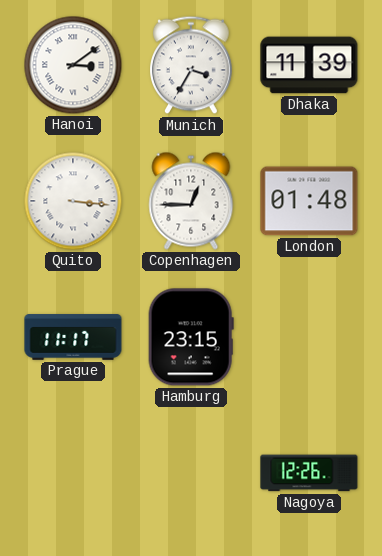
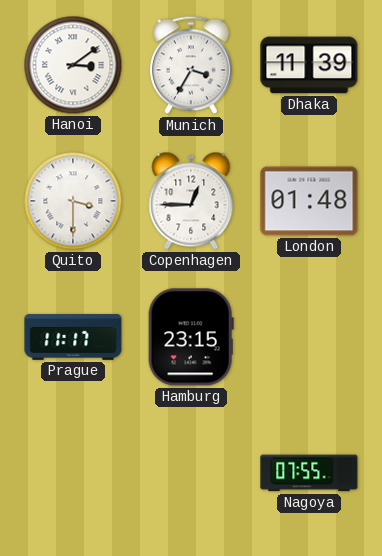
Quito: 3:16 -> 3:30
Nagoya: 12:26 -> 07:55
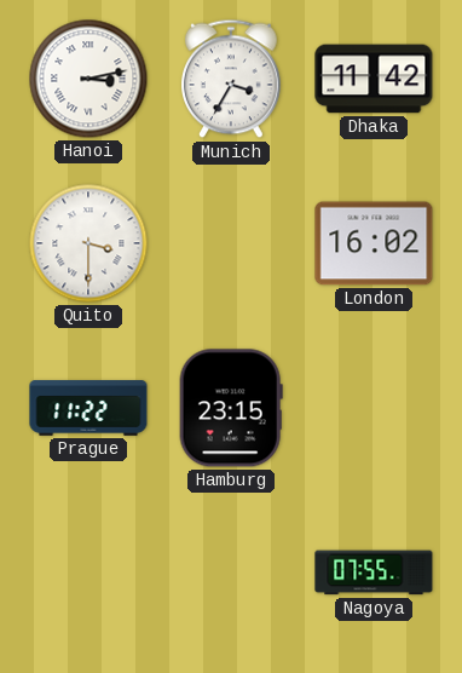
Hanoi: 3:09 -> 3:13
Dhaka: 11:39 -> 11:42
Copenhagen: 12:45 -> none
London: 01:48 -> 16:02
Prague: 11:17 -> 11:22
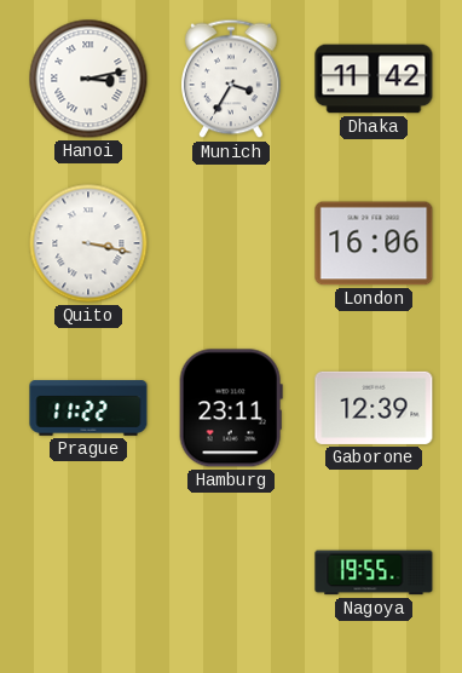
Quito: 3:30 -> 3:17
London: 16:02 -> 16:06
Hamburg: 23:15 -> 23:11
Gaborone: none -> 12:39
Nagoya: 07:55 -> 19:55
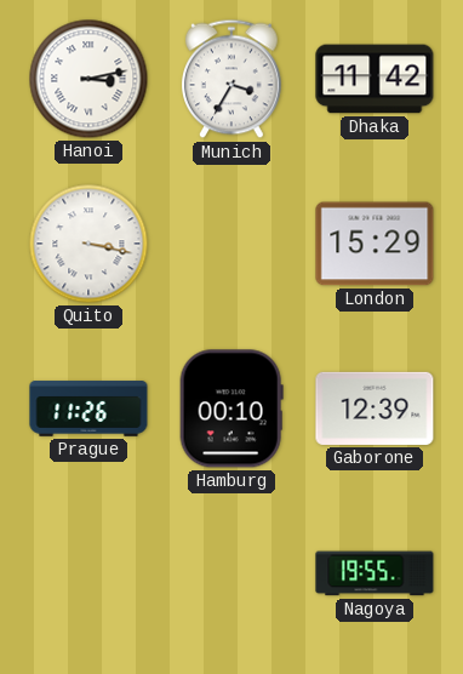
London: 16:06 -> 15:29
Prague: 11:22 -> 11:26
Hamburg: 23:11 -> 00:10
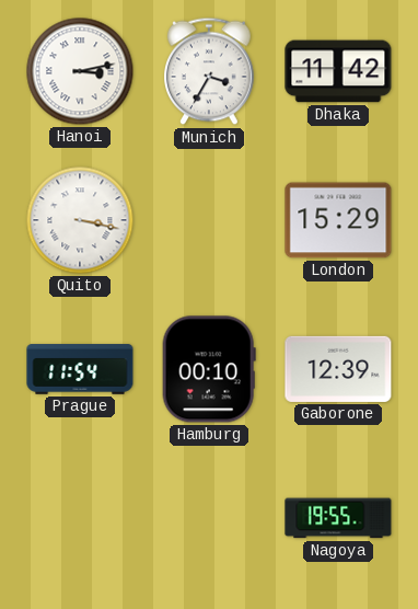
Prague: 11:26 -> 11:54
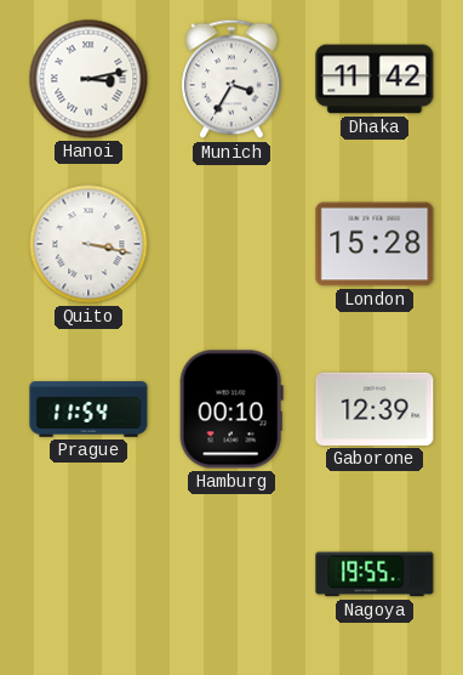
London: 15:29 -> 15:28
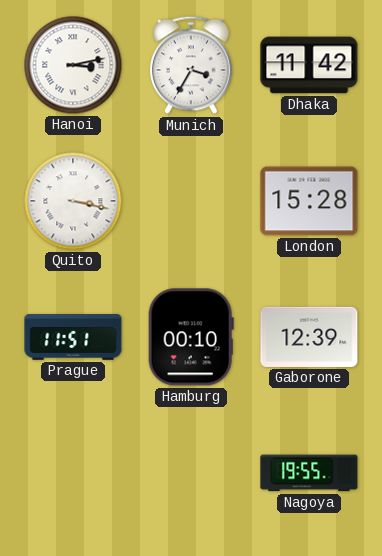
Prague: 11:54 -> 11:51
